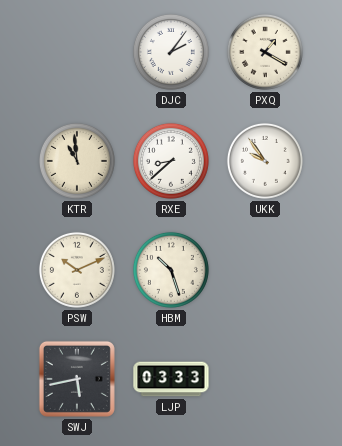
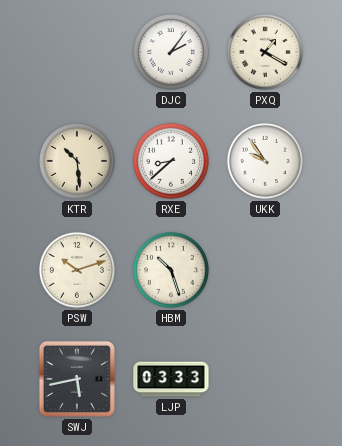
KTR: 10:59 -> 10:29
PSW: 10:11 -> 10:12
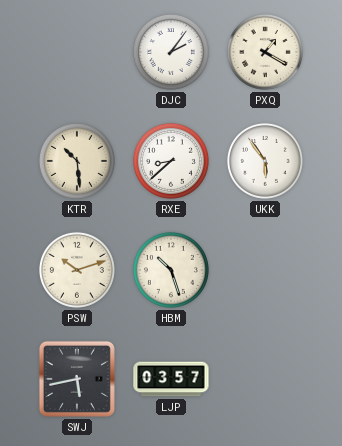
UKK: 9:54 -> 5:54
LJP: 03:33 -> 03:57
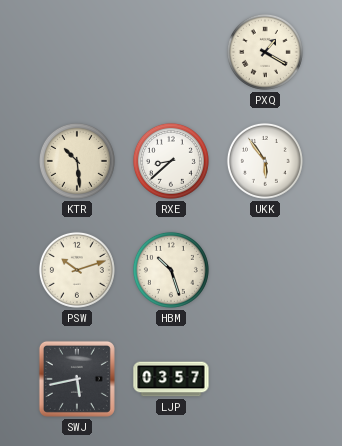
DJC: 2:06 -> none
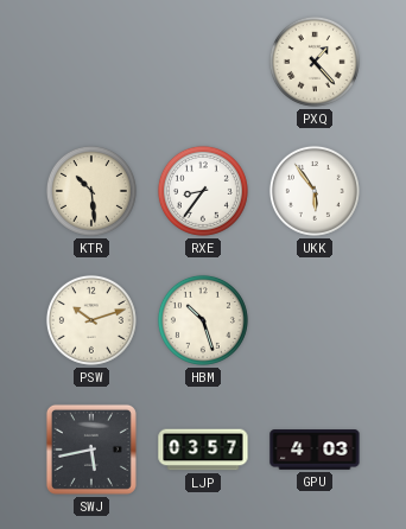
PXQ: 1:20 -> 1:23
RXE: 8:38 -> 8:36
GPU: none -> 4:03
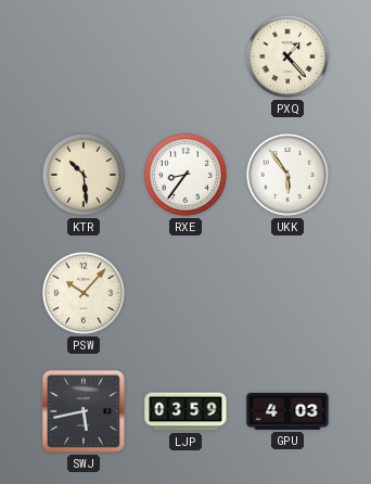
PSW: 10:12 -> 10:07
HBM: 10:27 -> none
LJP: 03:57 -> 03:59
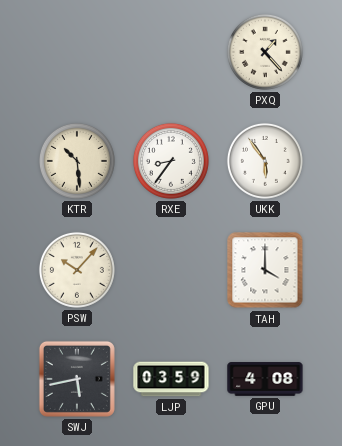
TAH: none -> 4:00
GPU: 4:03 -> 4:08
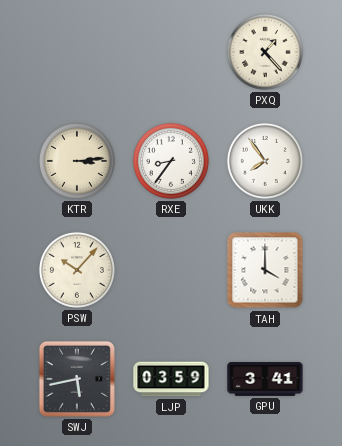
KTR: 10:29 -> 3:14
UKK: 5:54 -> 7:54
GPU: 4:08 -> 3:41
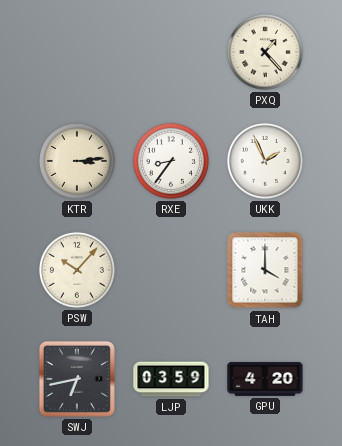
UKK: 7:54 -> 1:56
SWJ: 5:43 -> 6:43
GPU: 3:41 -> 4:20
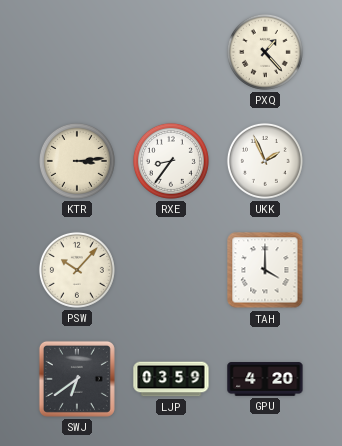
SWJ: 6:43 -> 6:39
